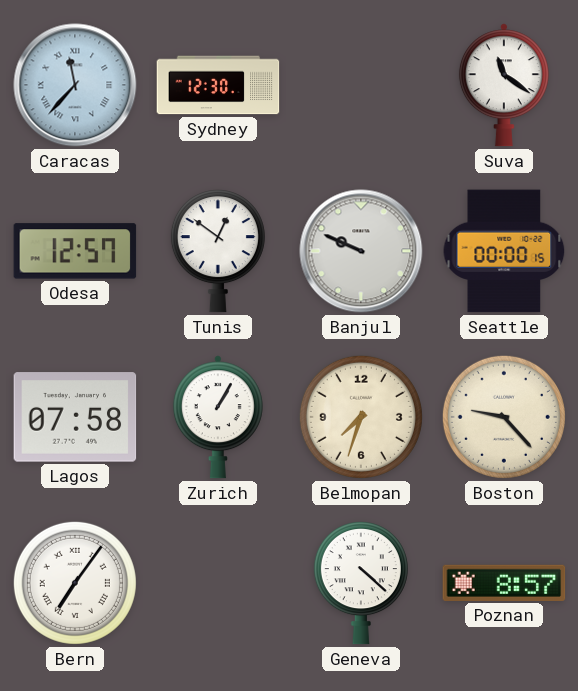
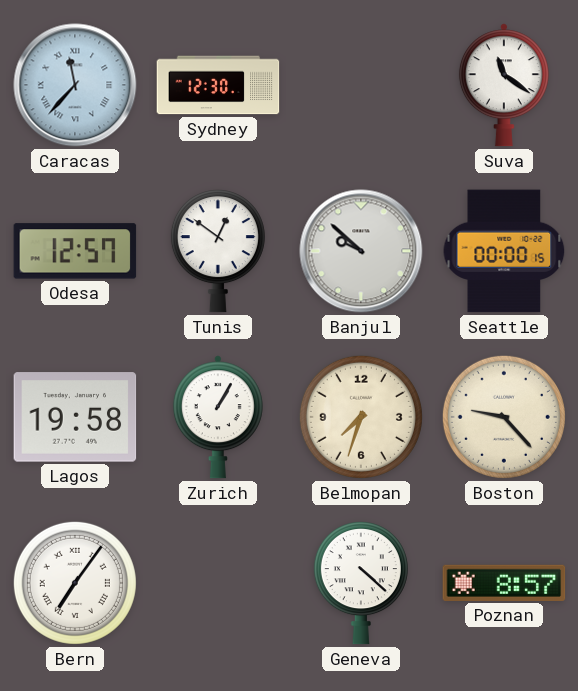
Banjul: 9:49 -> 9:52
Lagos: 07:58 -> 19:58
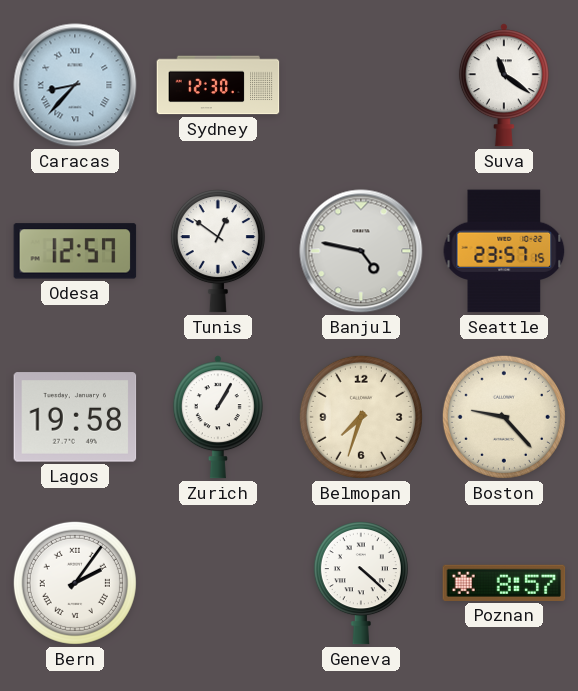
Caracas: 11:37 -> 8:37
Banjul: 9:52 -> 4:47
Seattle: 00:00 -> 23:57
Bern: 7:06 -> 2:06
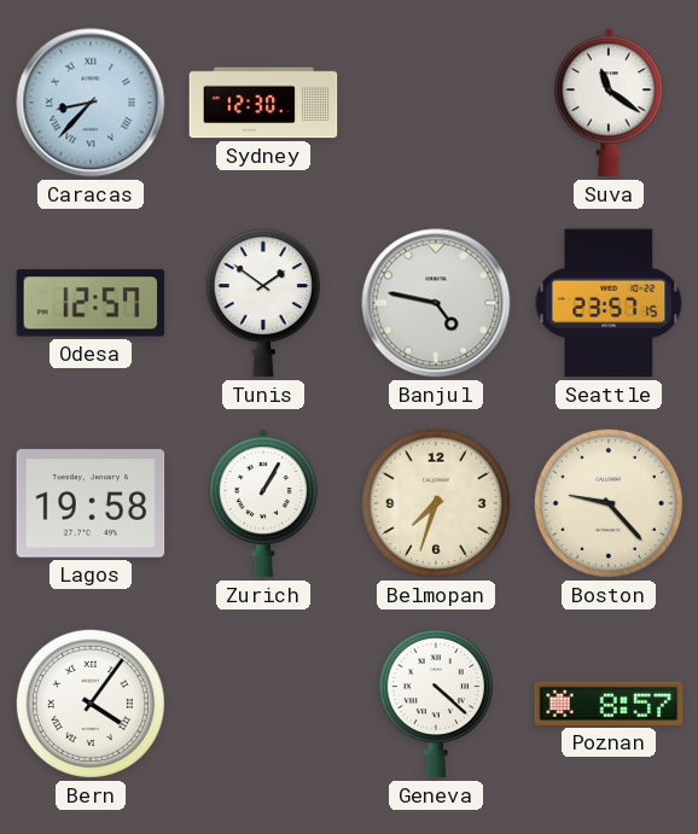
Tunis: 12:51 -> 1:51
Bern: 2:06 -> 4:06
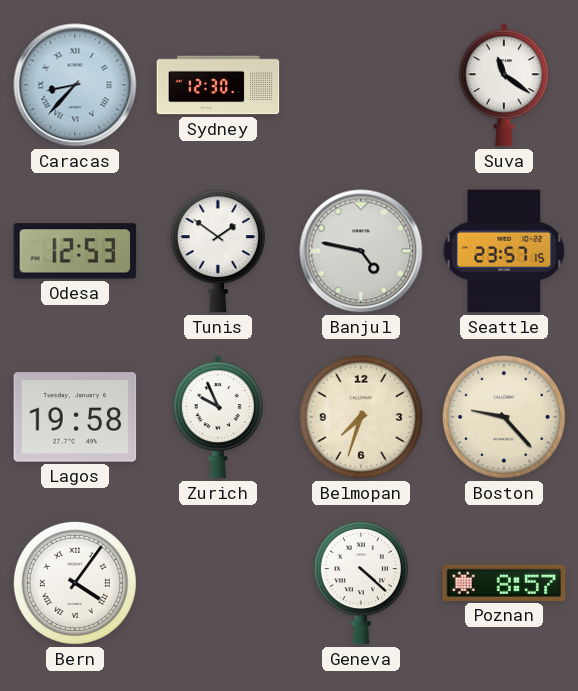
Odesa: 12:57 -> 12:53
Zurich: 1:05 -> 9:56
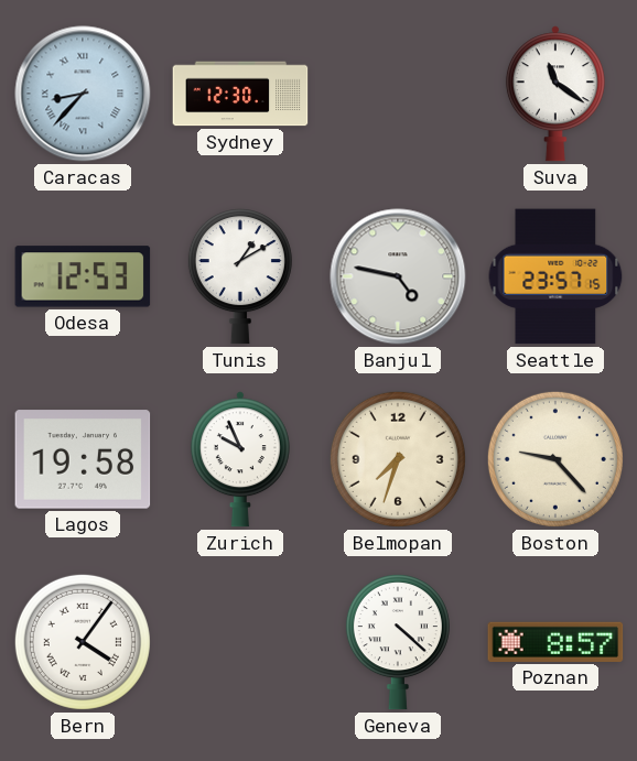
Tunis: 1:51 -> 1:10
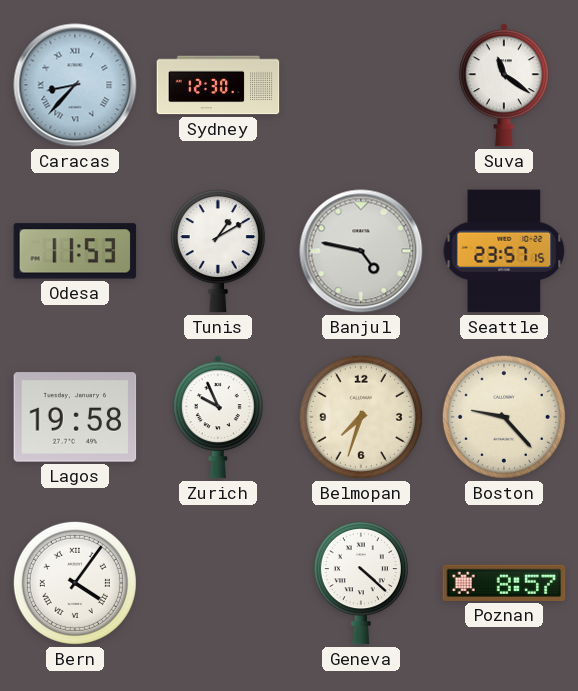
Odesa: 12:53 -> 11:53
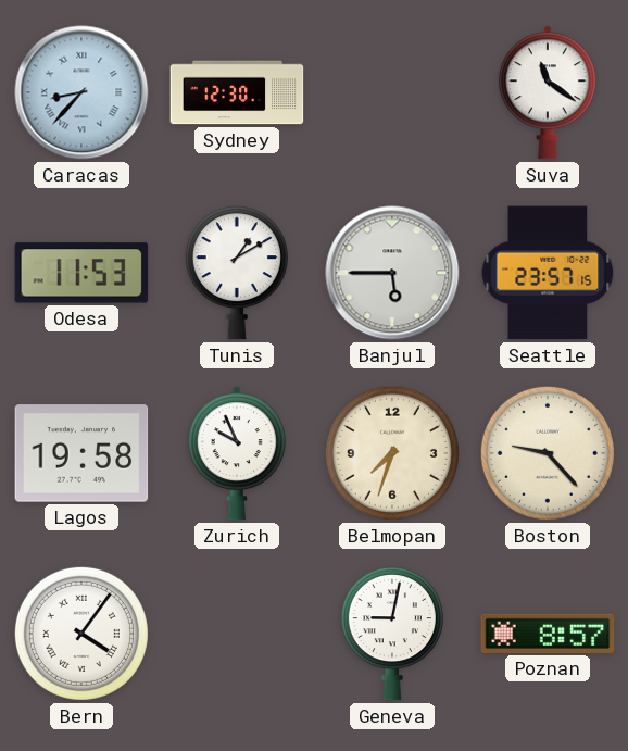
Banjul: 4:47 -> 5:45
Geneva: 4:22 -> 9:02
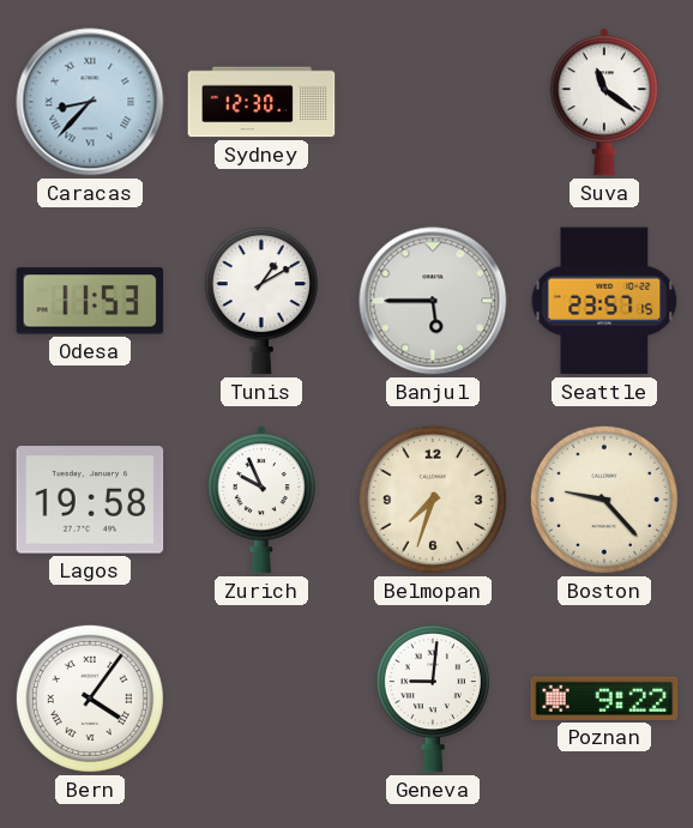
Geneva: 9:02 -> 9:01
Poznan: 8:57 -> 9:22
